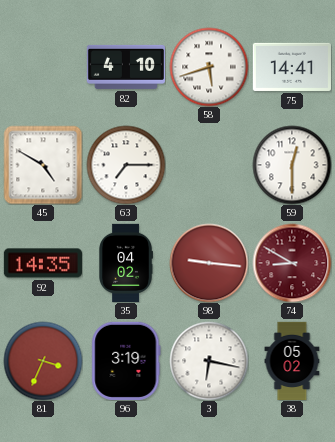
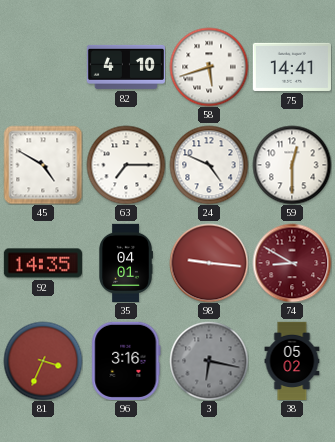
24: none -> 4:49
35: 04:02 -> 04:01
96: 3:19 -> 3:16
3 dial: white -> grey
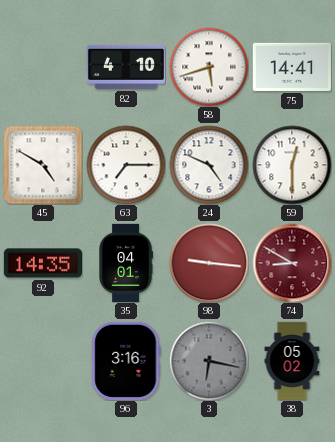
81: 3:34 -> none
